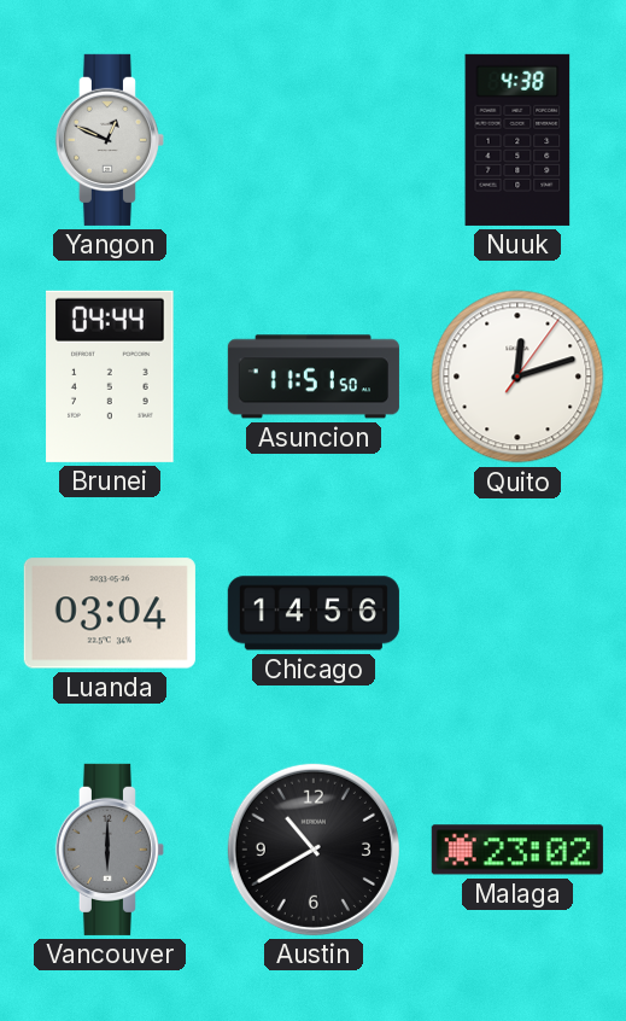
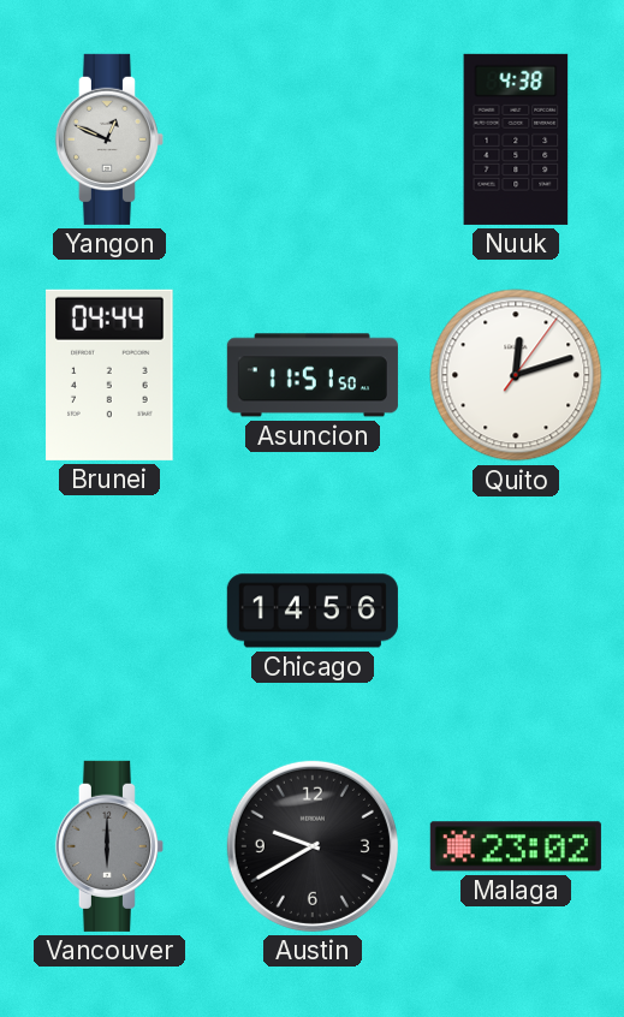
Luanda: 03:04 -> none
Austin: 10:40 -> 9:40
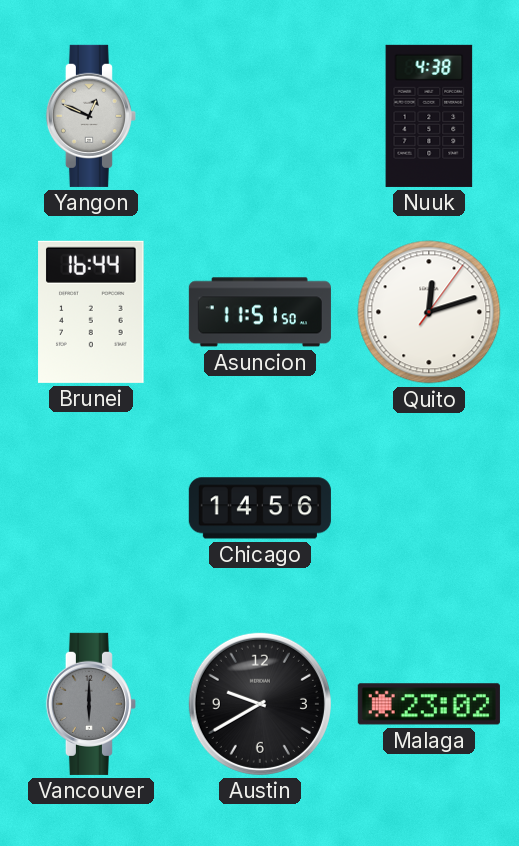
Brunei: 04:44 -> 16:44
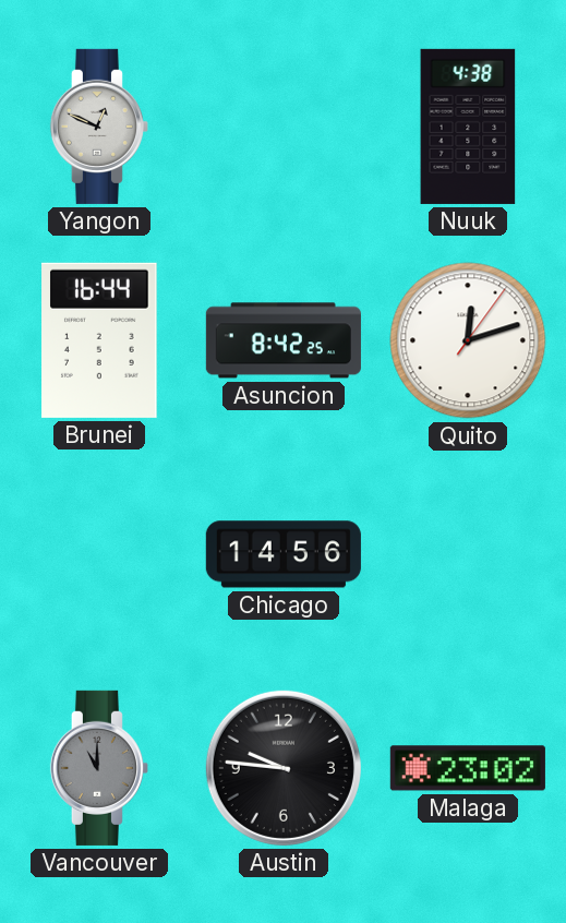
Asuncion: 11:51 -> 8:42
Vancouver: 6:00 -> 11:00
Austin: 9:40 -> 9:46
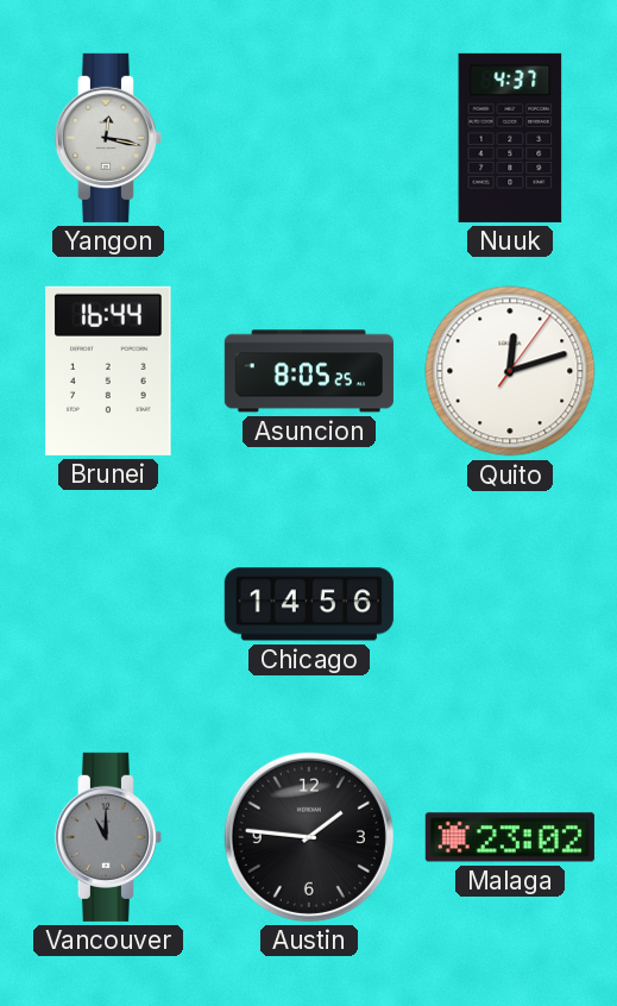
Yangon: 12:49 -> 12:17
Nuuk: 4:38 -> 4:37
Asuncion: 8:42 -> 8:05
Austin: 9:46 -> 1:46
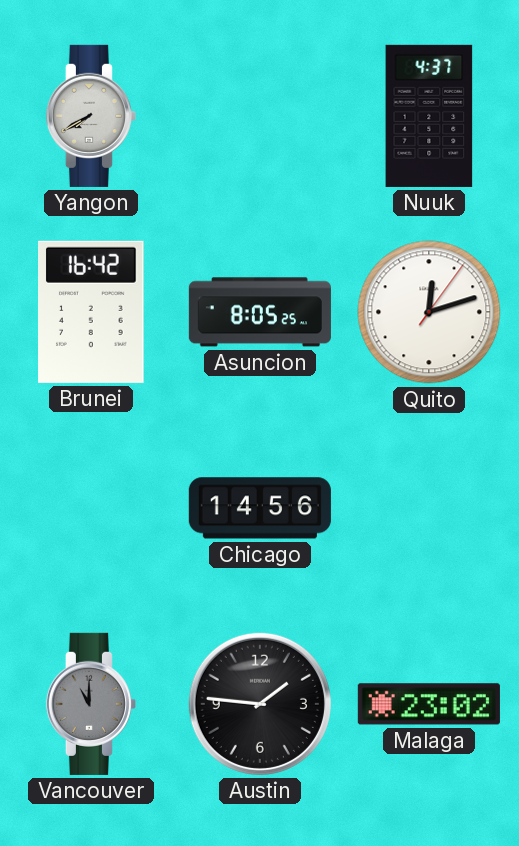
Yangon: 12:17 -> 7:40
Brunei: 16:44 -> 16:42
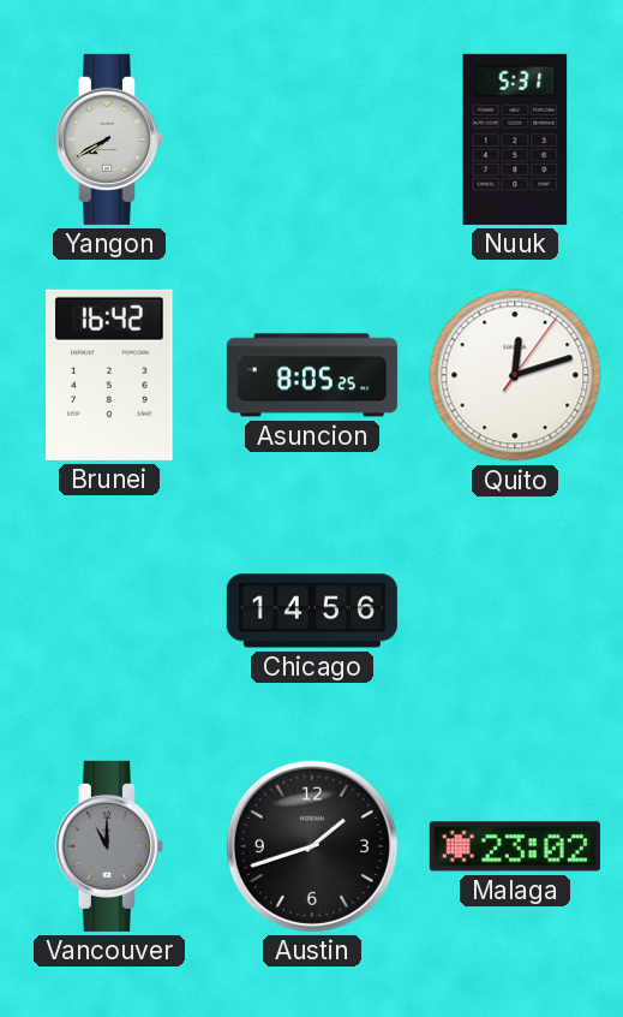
Nuuk: 4:37 -> 5:31
Austin: 1:46 -> 1:42
